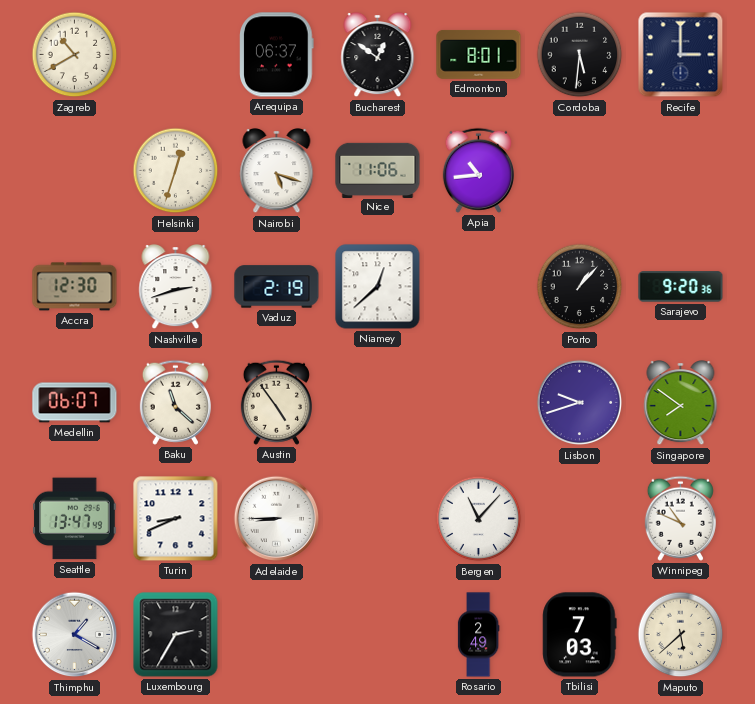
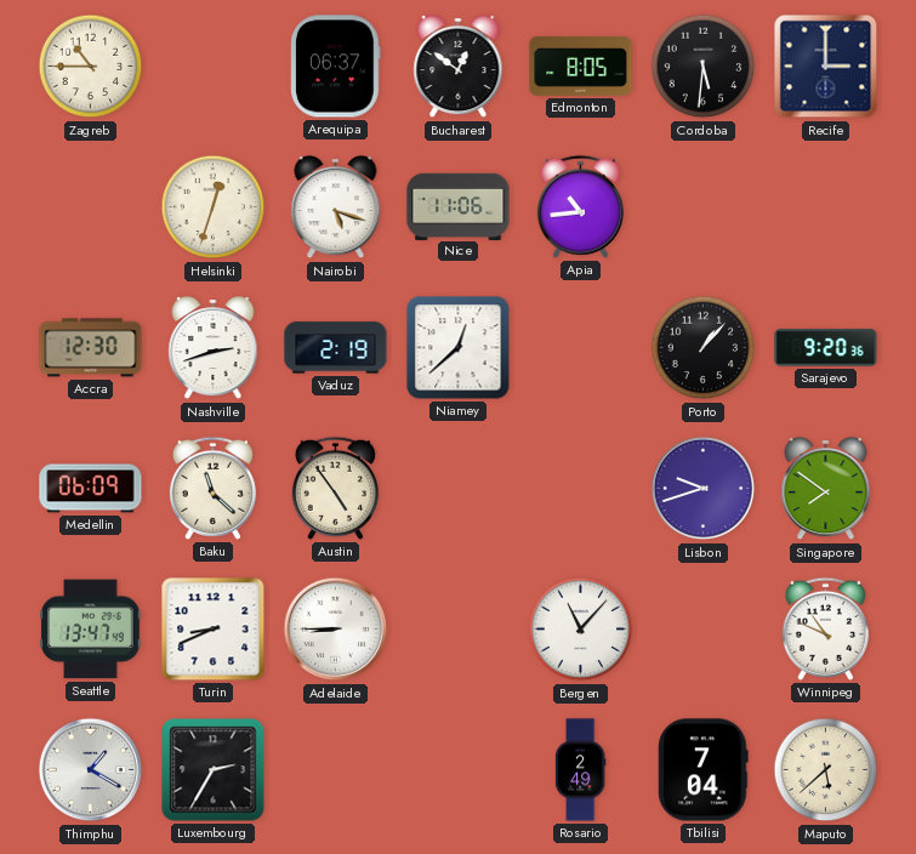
Zagreb: 10:40 -> 10:45
Edmonton: 8:01 -> 8:05
Medellin: 06:07 -> 06:09
Tbilisi: 7:03 -> 7:04
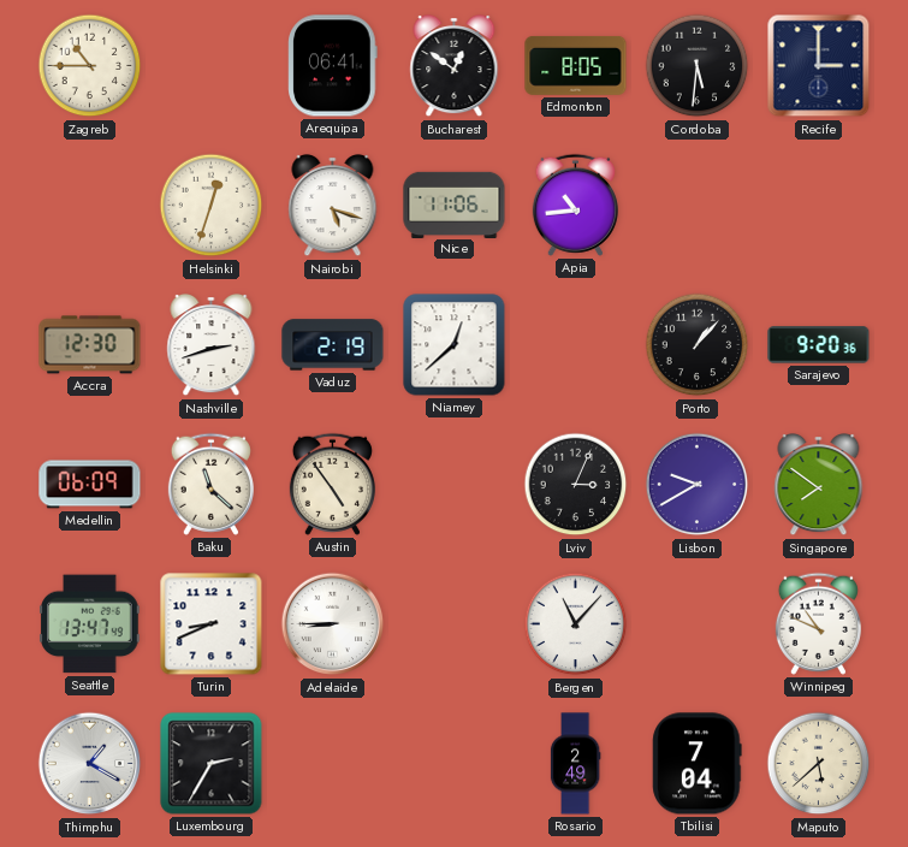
Arequipa: 06:37 -> 06:41
Lviv: none -> 3:04
Lisbon: 9:42 -> 9:40
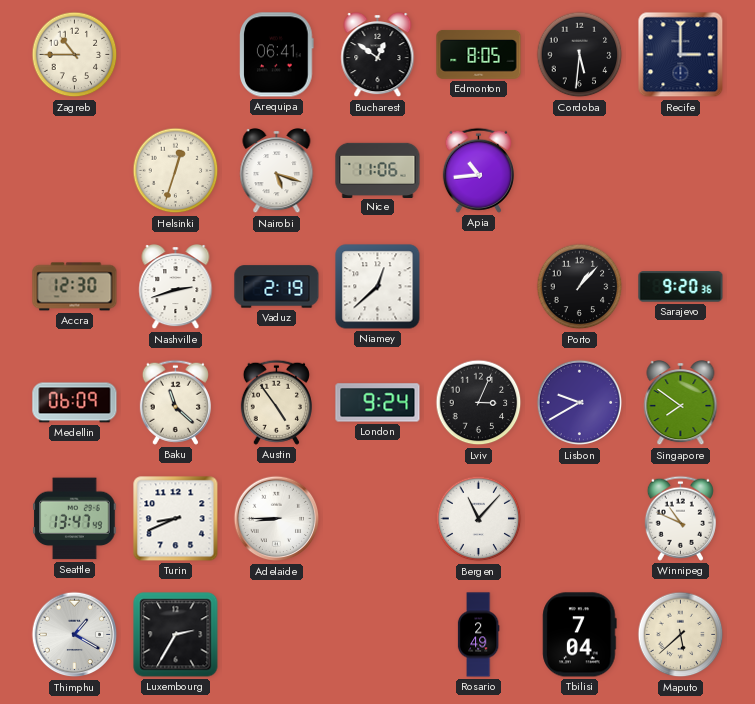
London: none -> 9:24
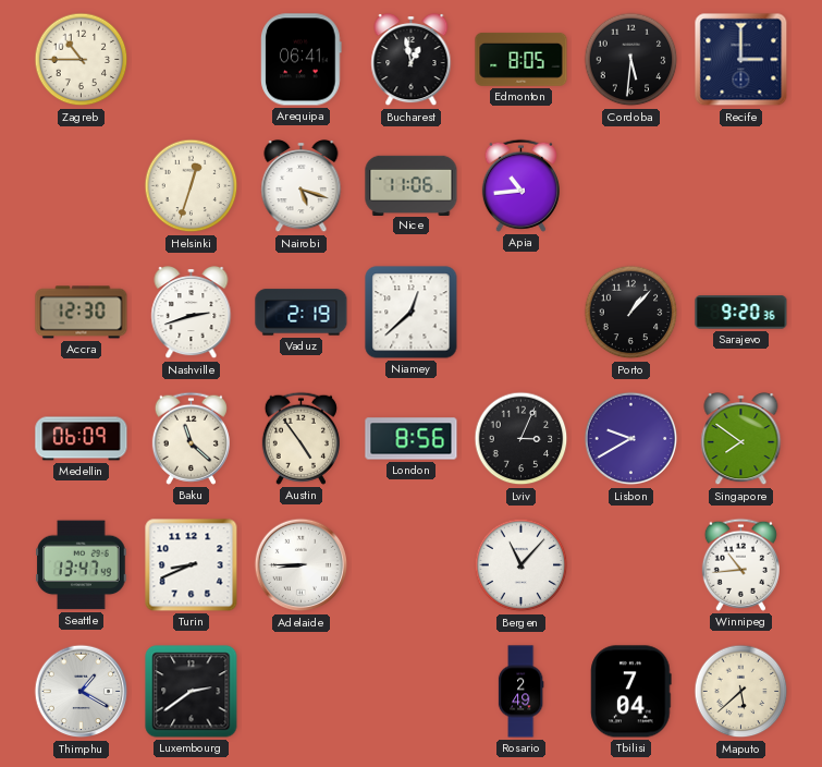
Bucharest: 12:51 -> 12:58
London: 9:24 -> 8:56
Winnipeg: 10:49 -> 10:44
Luxembourg: 2:35 -> 2:39
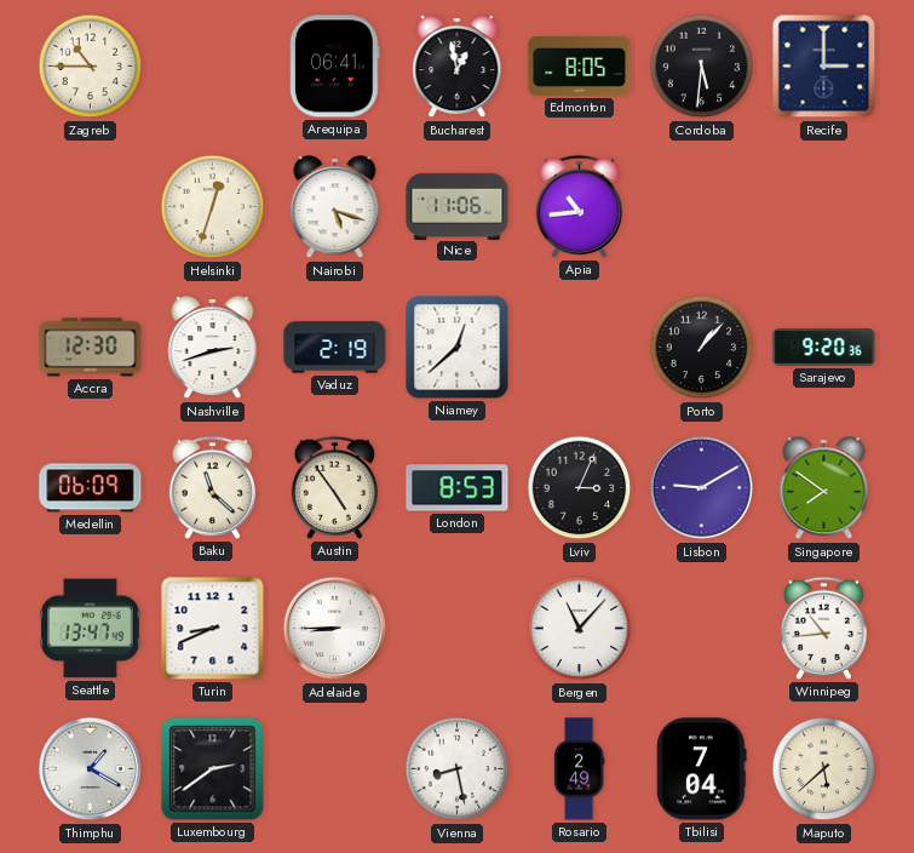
London: 8:56 -> 8:53
Lisbon: 9:40 -> 9:10
Vienna: none -> 8:28
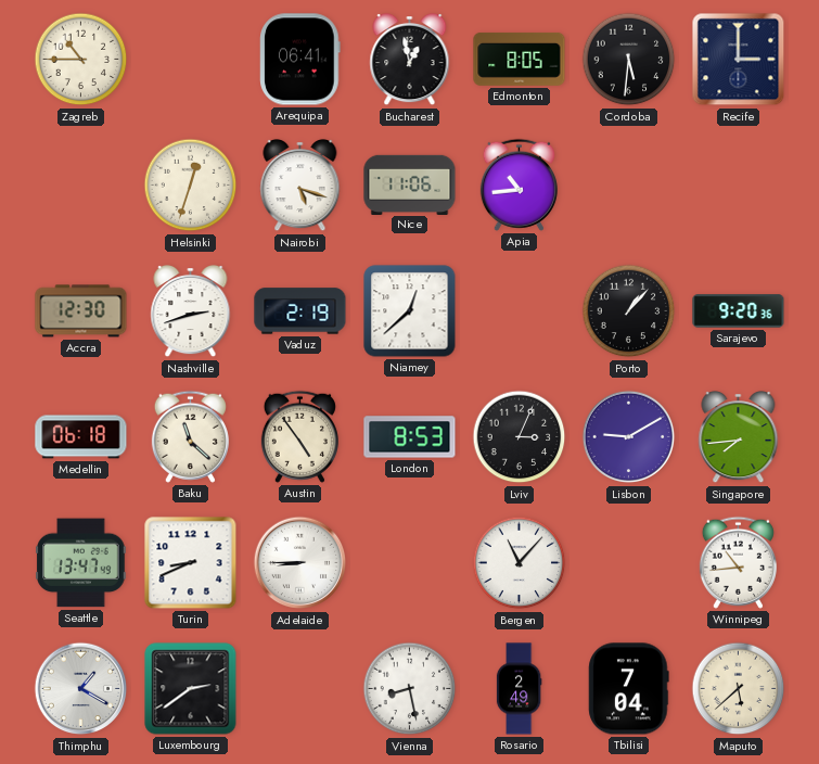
Medellin: 06:09 -> 06:18
Singapore: 7:51 -> 7:44
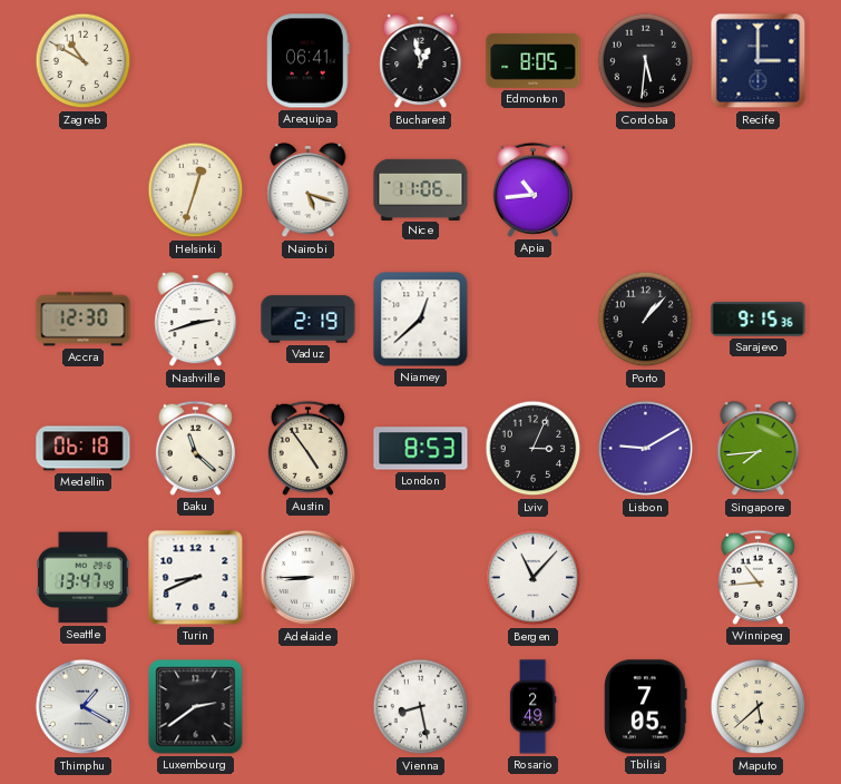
Zagreb: 10:45 -> 10:50
Sarajevo: 9:20 -> 9:15
Tbilisi: 7:04 -> 7:05
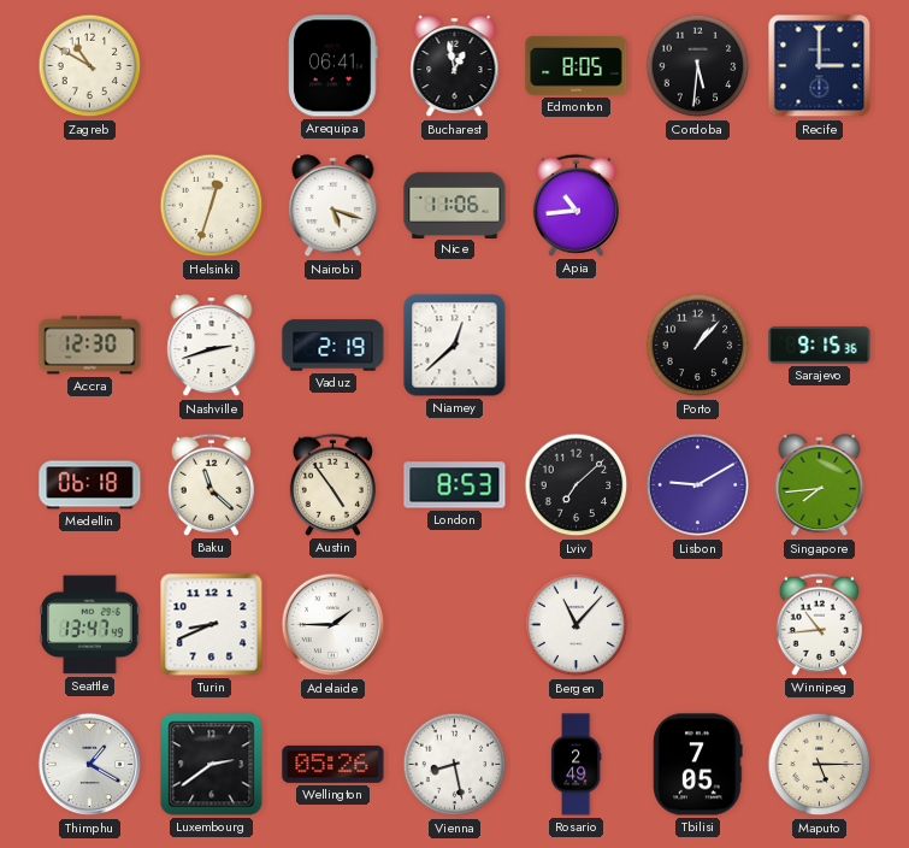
Lviv: 3:04 -> 7:08
Adelaide: 8:45 -> 1:45
Wellington: none -> 05:26
Maputo: 5:38 -> 5:15
